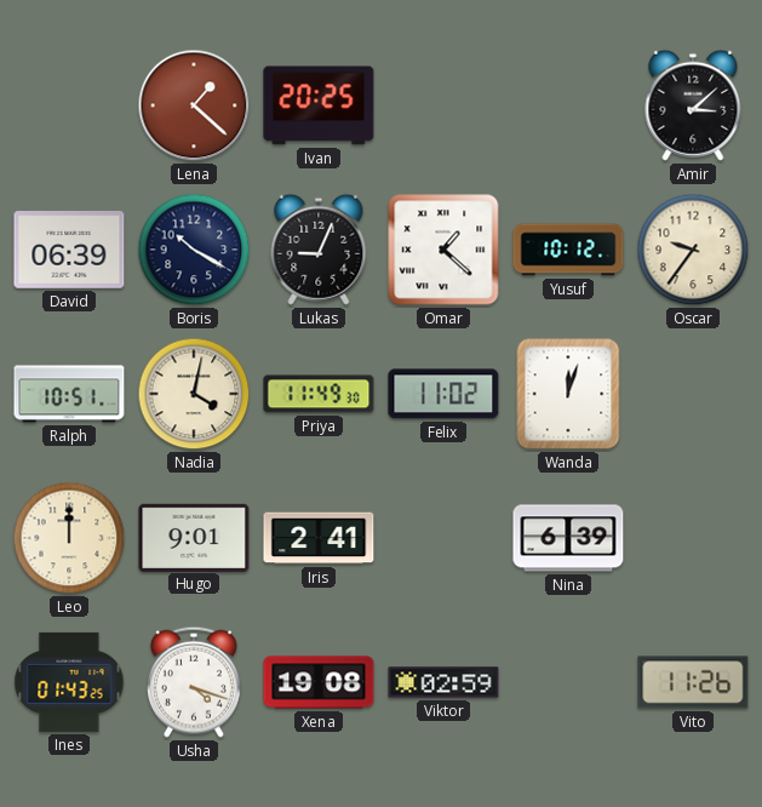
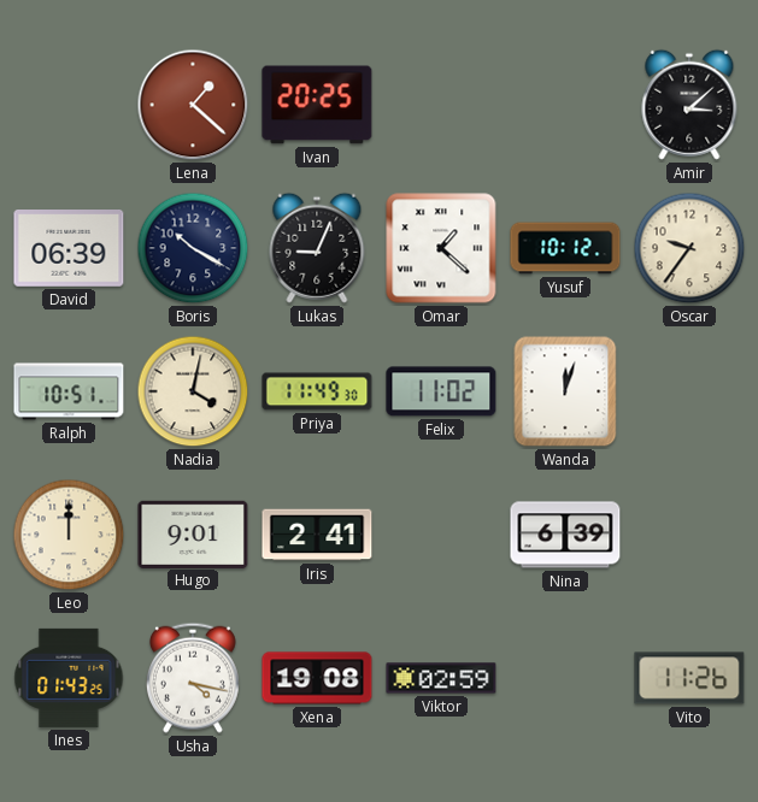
Usha: 4:18 -> 4:17
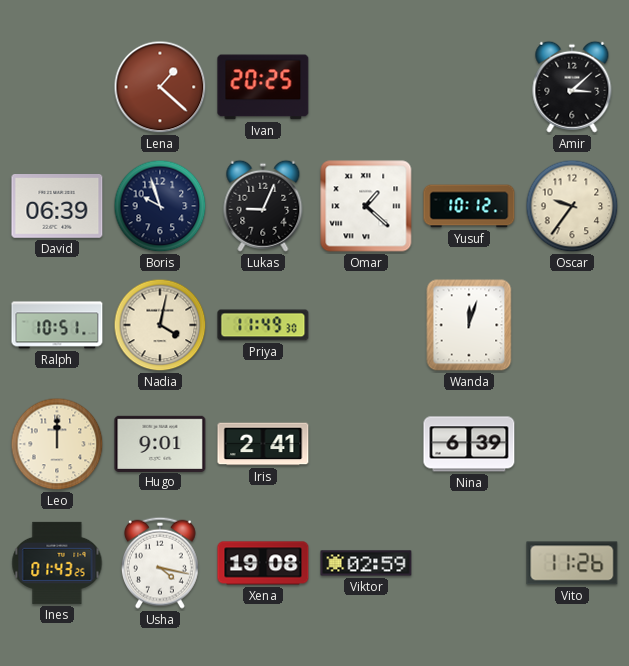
Boris: 10:20 -> 9:57
Felix: 11:02 -> none
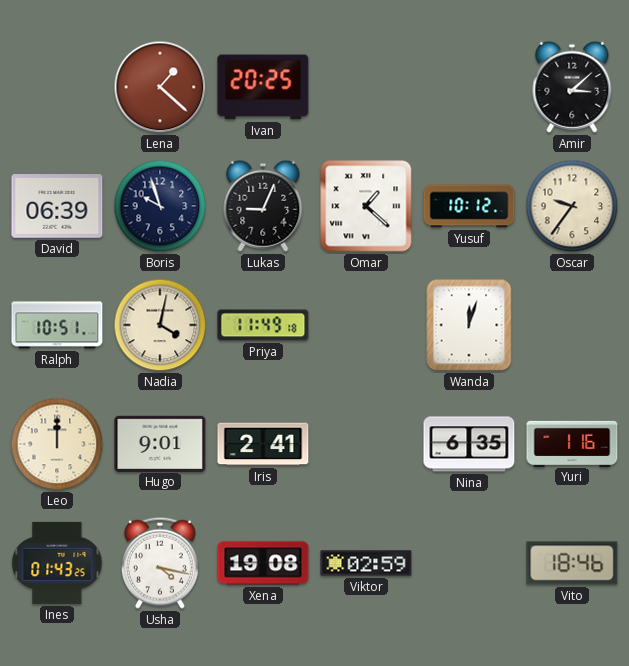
Priya: 11:49:30 -> 11:49:18
Nina: 6:39 -> 6:35
Yuri: none -> 1:16
Vito: 11:26 -> 18:46
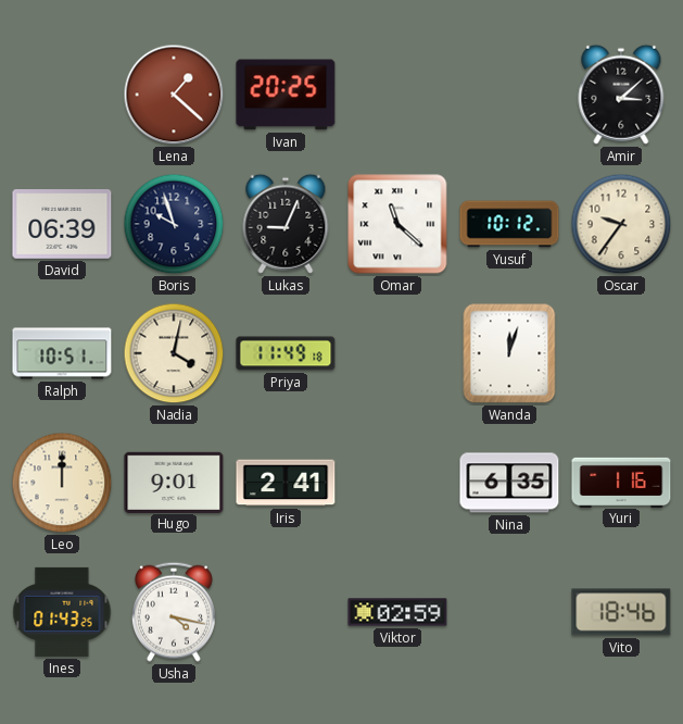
Omar: 1:22 -> 11:22
Xena: 19:08 -> none
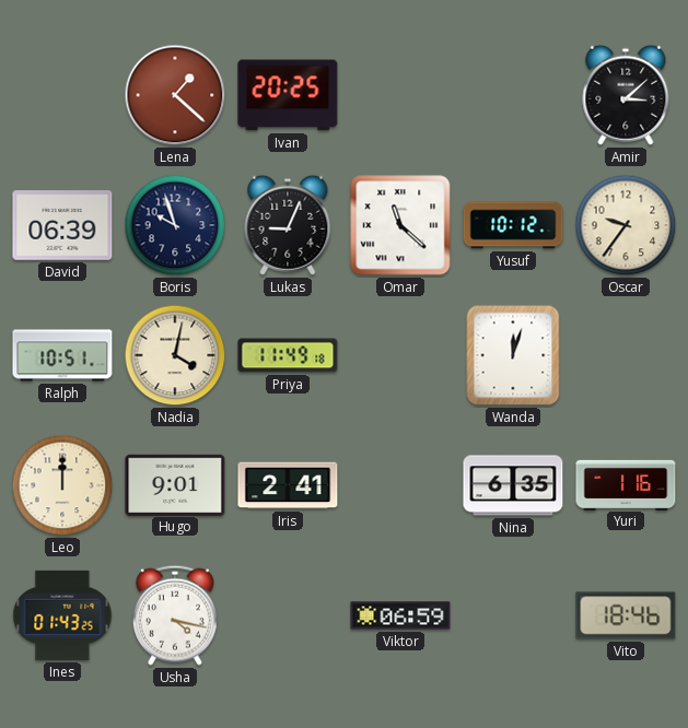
Viktor: 02:59 -> 06:59
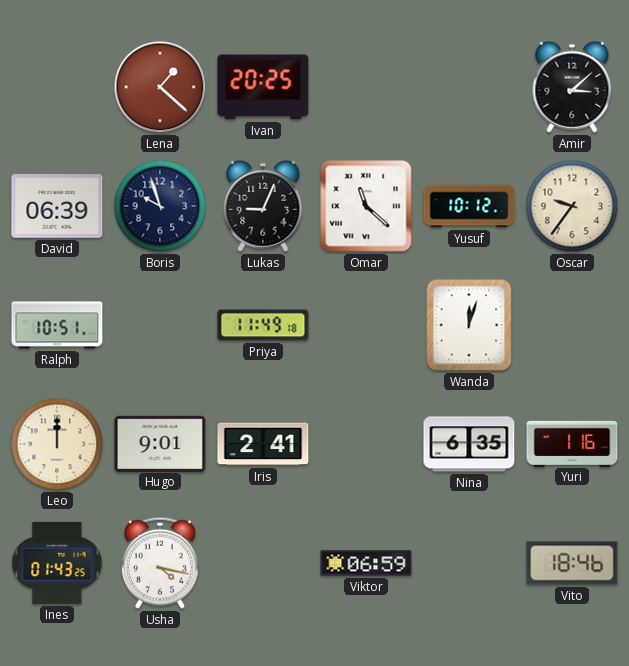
Nadia: 4:02 -> none
